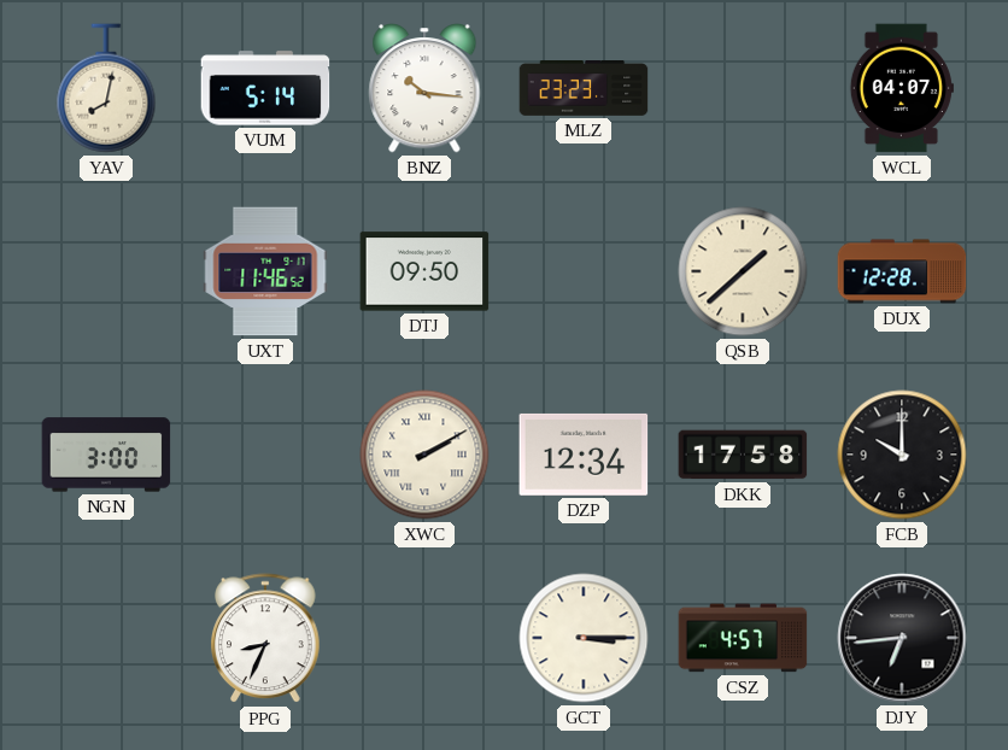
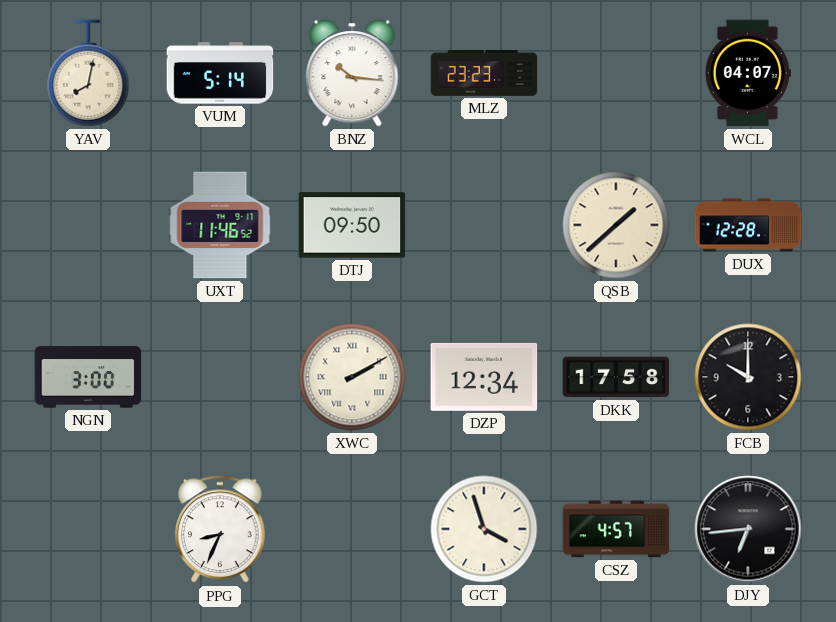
GCT: 3:15 -> 3:57
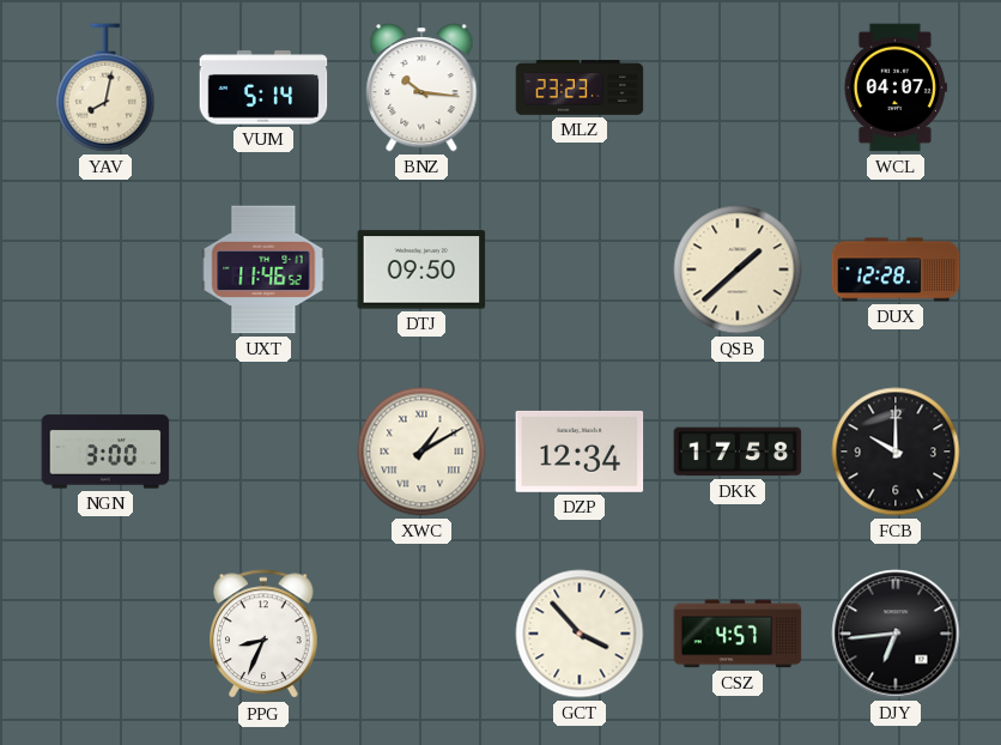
XWC: 2:10 -> 1:10
GCT: 3:57 -> 3:53
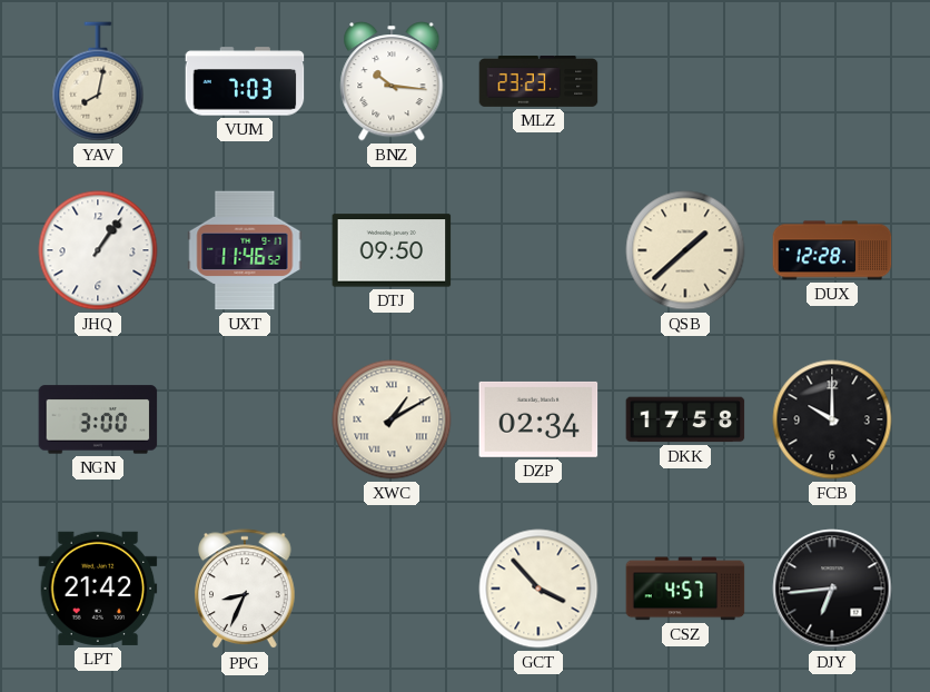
VUM: 5:14 -> 7:03
WCL: 04:07 -> none
JHQ: none -> 1:06
DZP: 12:34 -> 02:34
LPT: none -> 21:42
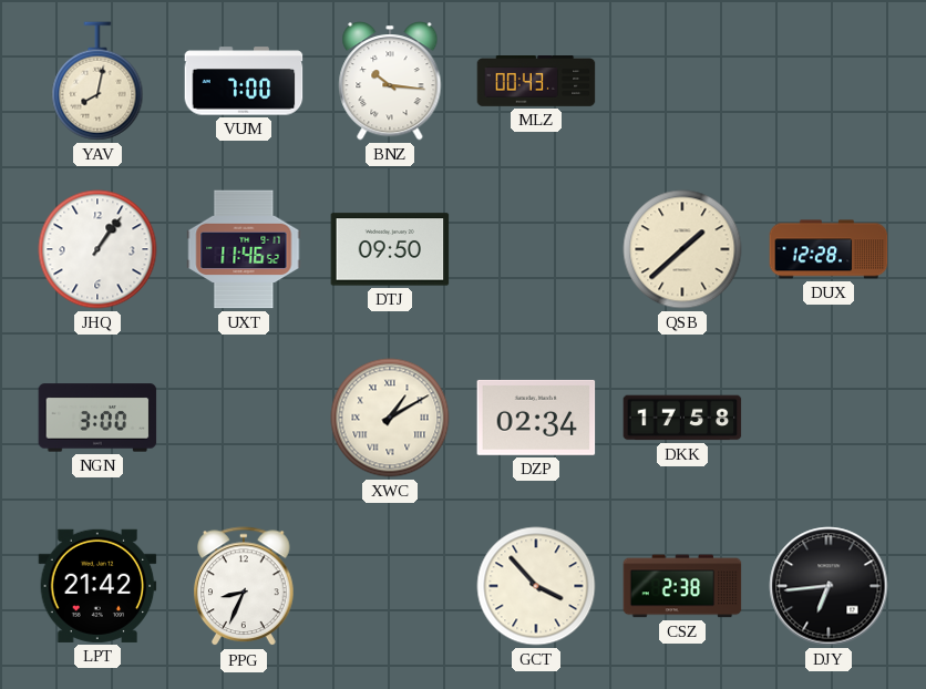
VUM: 7:03 -> 7:00
MLZ: 23:23 -> 00:43
FCB: 10:00 -> none
CSZ: 4:57 -> 2:38
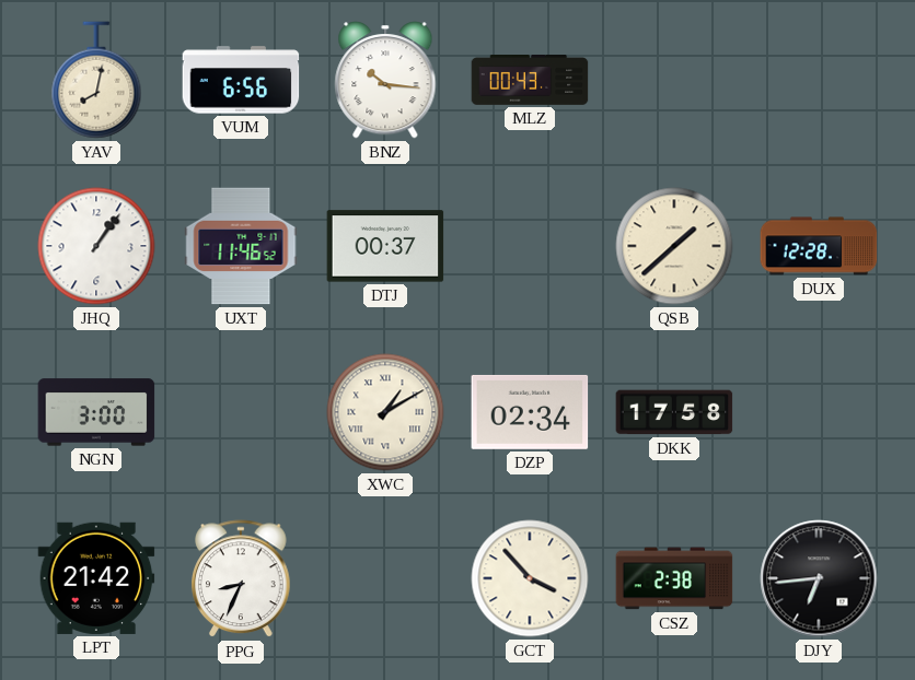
VUM: 7:00 -> 6:56
DTJ: 09:50 -> 00:37
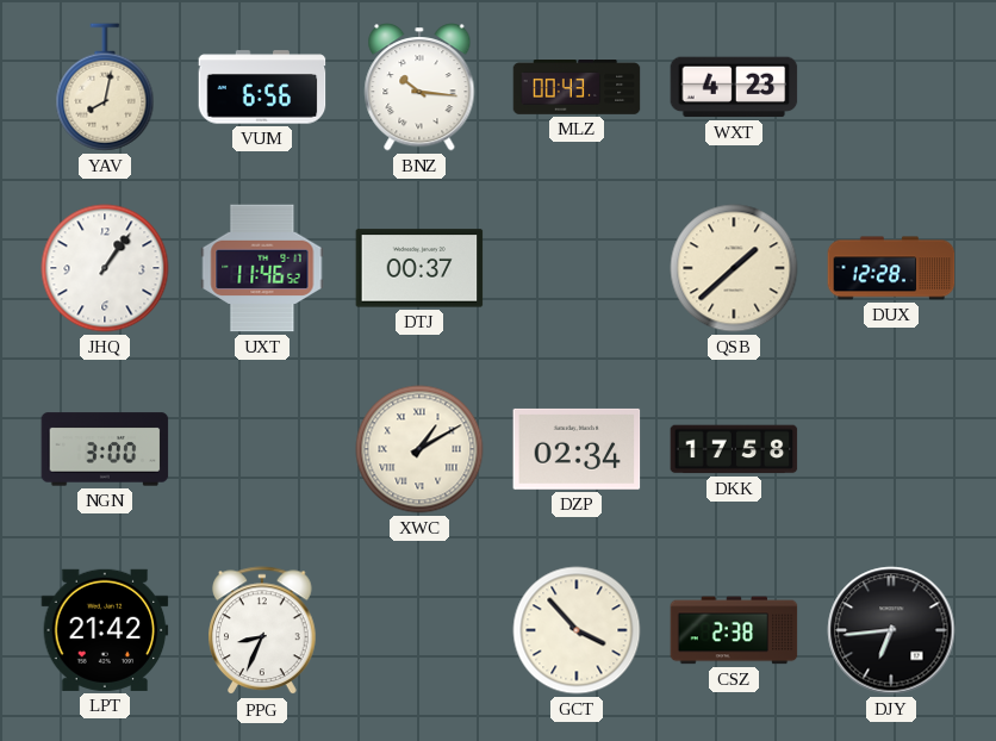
WXT: none -> 4:23
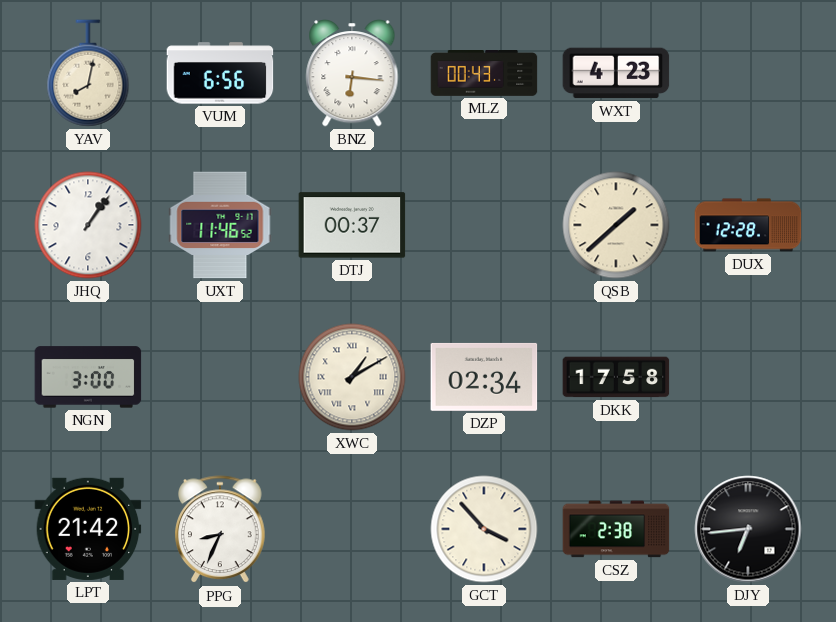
BNZ: 10:16 -> 6:16
